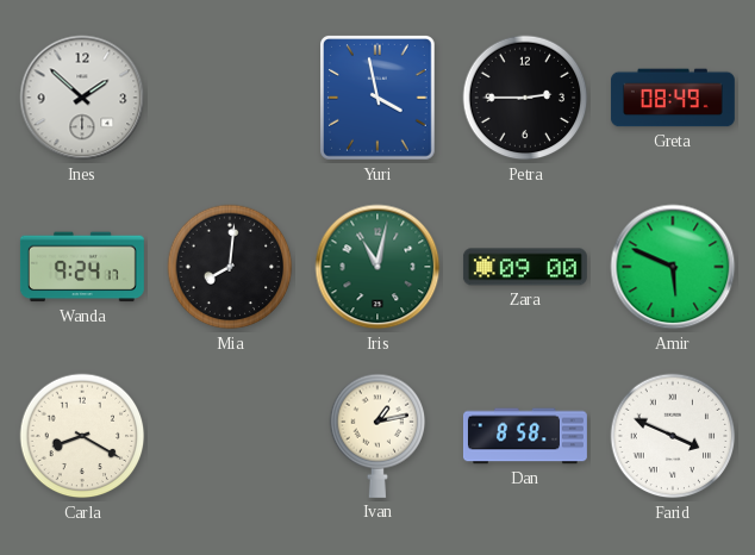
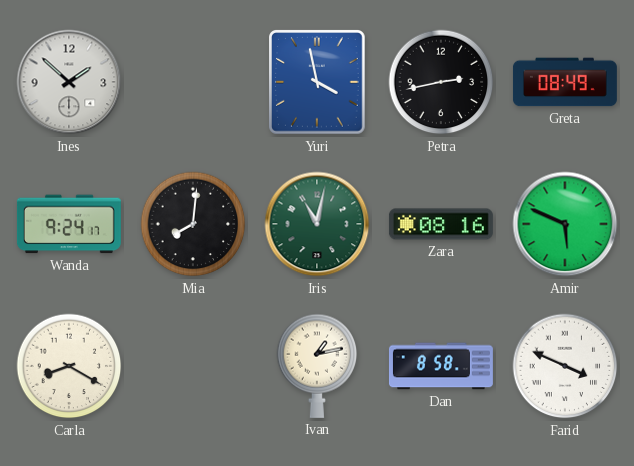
Petra: 2:45 -> 2:43
Zara: 09:00 -> 08:16
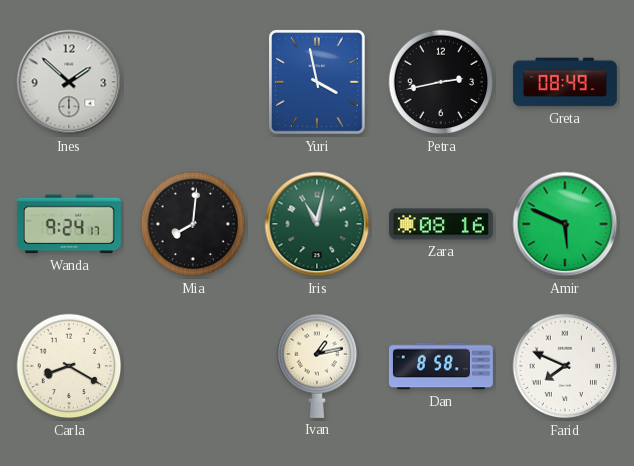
Farid: 3:49 -> 7:49
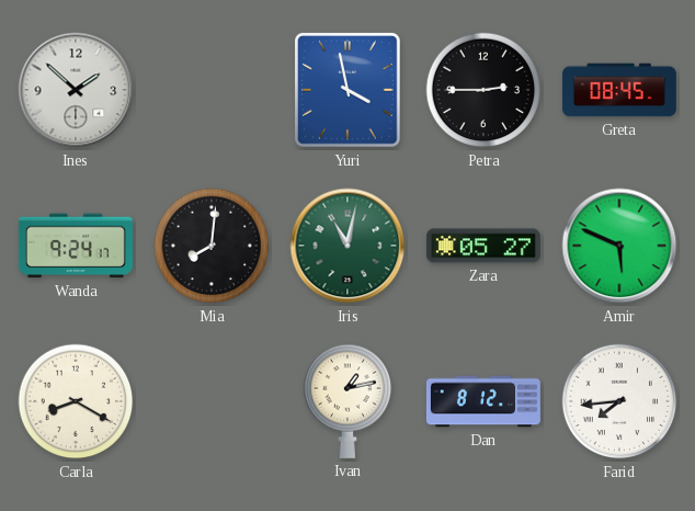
Petra: 2:43 -> 2:45
Greta: 08:49 -> 08:45
Zara: 08:16 -> 05:27
Dan: 8:58 -> 8:12
Farid: 7:49 -> 7:44
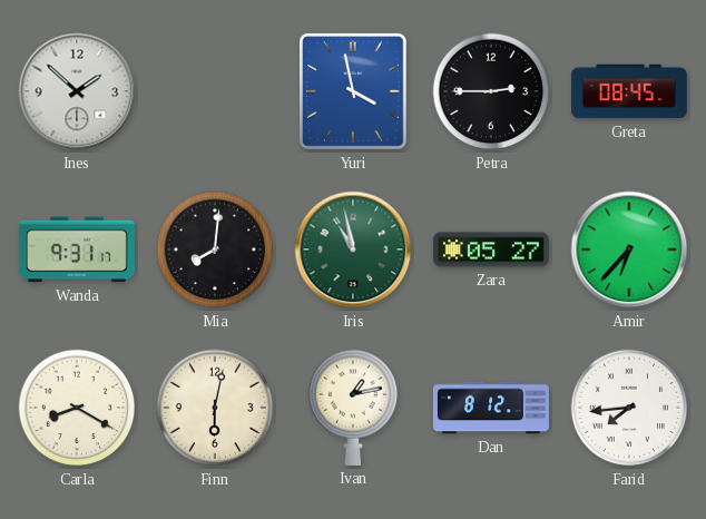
Wanda: 9:24 -> 9:31
Iris: 11:02 -> 10:58
Amir: 5:49 -> 6:37
Finn: none -> 6:02
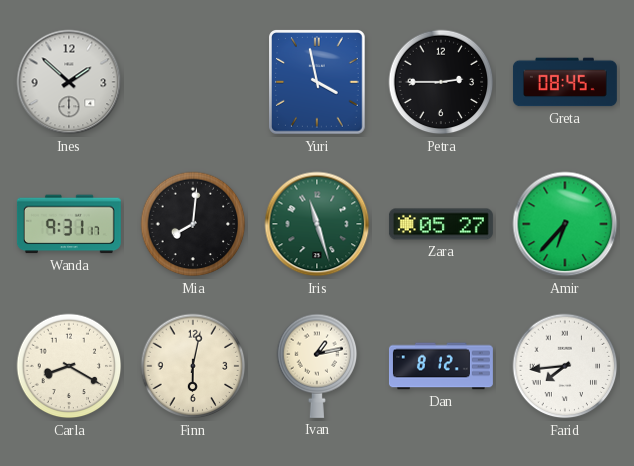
Iris: 10:58 -> 11:27
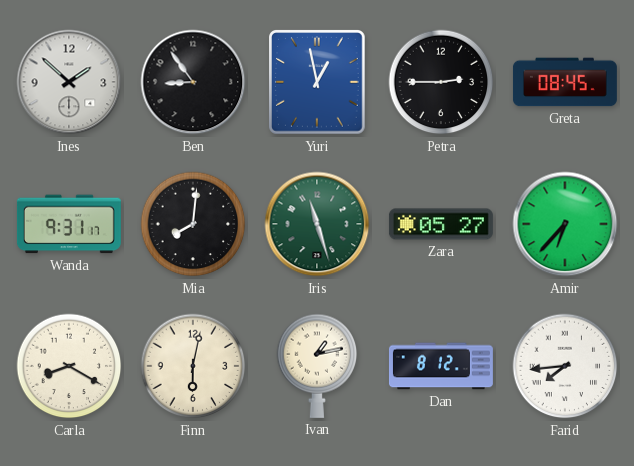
Ben: none -> 8:54
Yuri: 3:58 -> 12:58
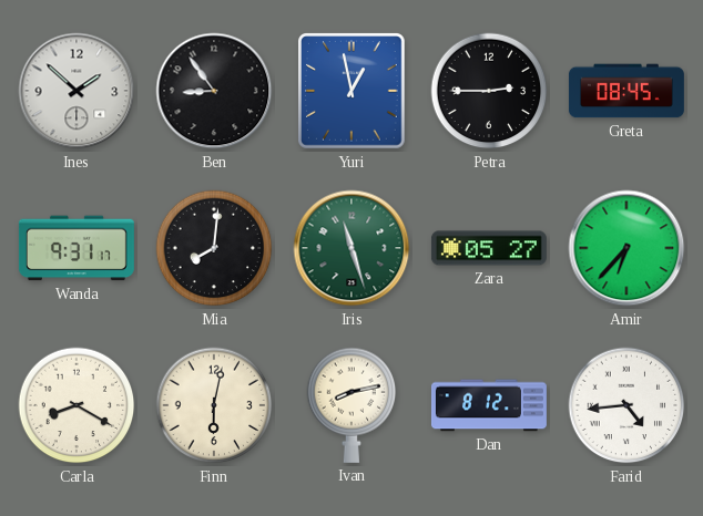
Ivan: 1:13 -> 8:13
Farid: 7:44 -> 4:44
